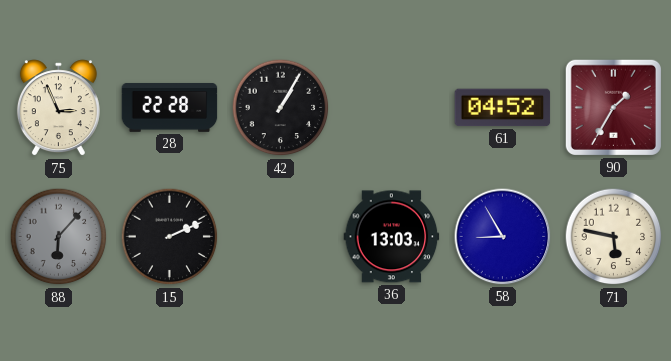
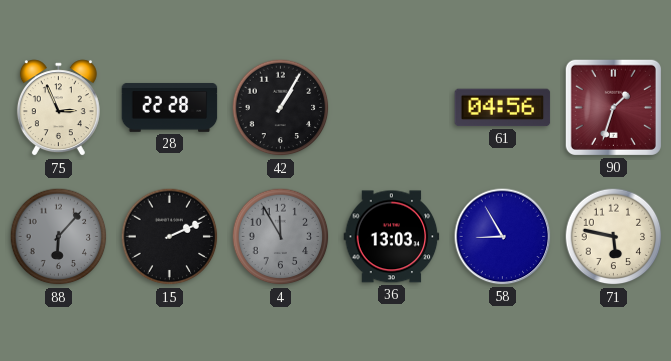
61: 04:52 -> 04:56
90: 1:35 -> 1:33
4: none -> 11:55
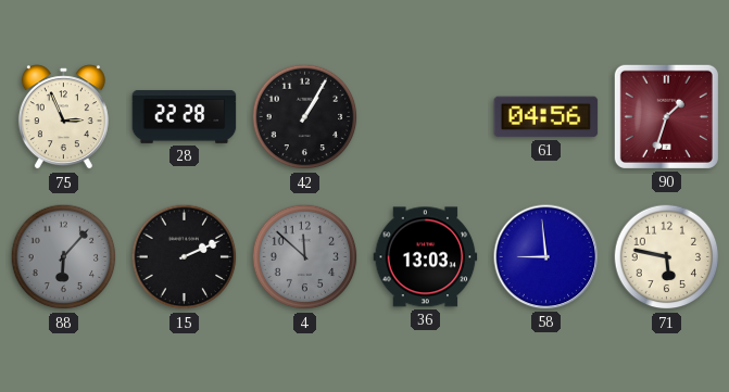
4: 11:55 -> 11:52
58: 8:55 -> 8:59
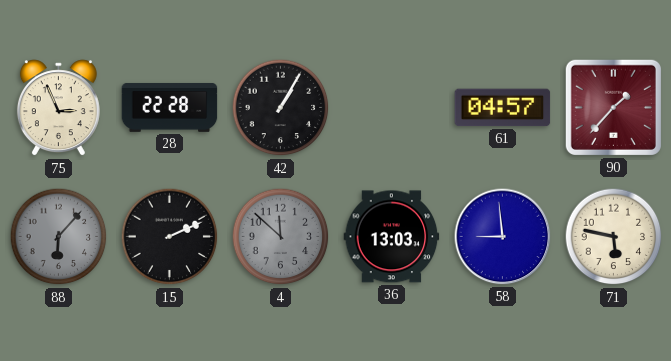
61: 04:56 -> 04:57
90: 1:33 -> 1:37
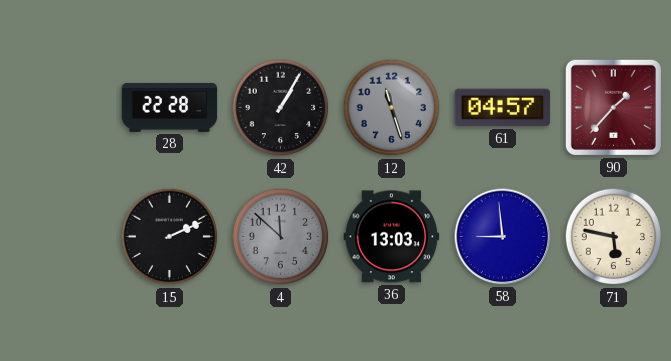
75: 2:56 -> none
12: none -> 11:27
88: 6:07 -> none
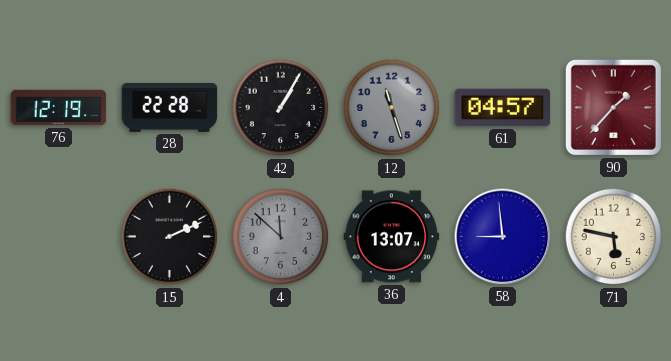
76: none -> 12:19
36: 13:03 -> 13:07
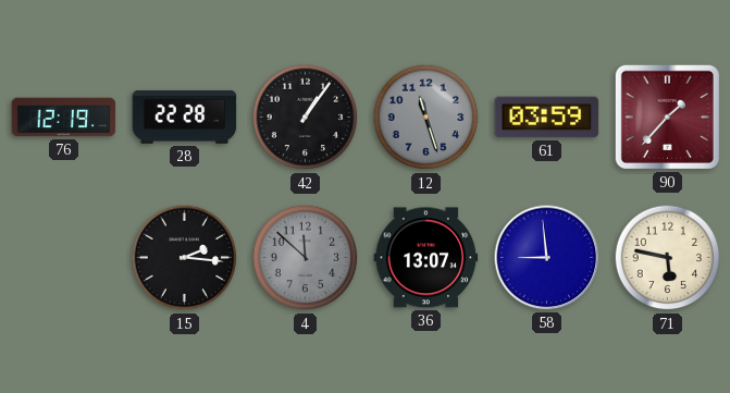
42: 1:05 -> 1:06
61: 04:57 -> 03:59
15: 2:11 -> 2:16
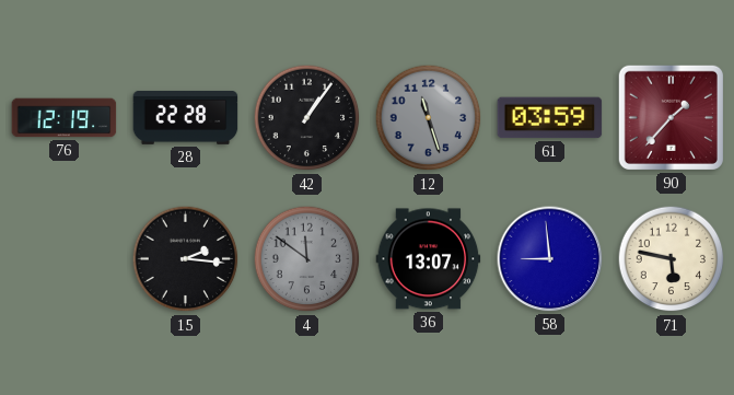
4: 11:52 -> 11:51
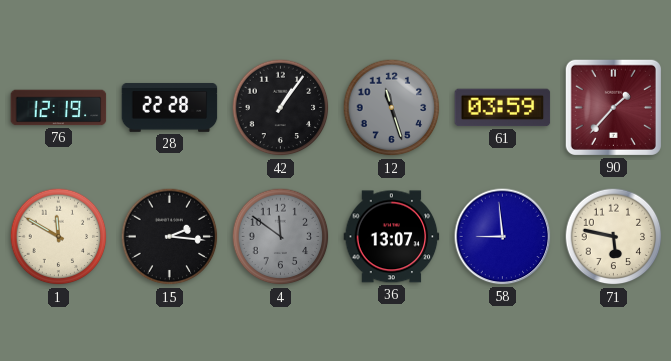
1: none -> 11:50
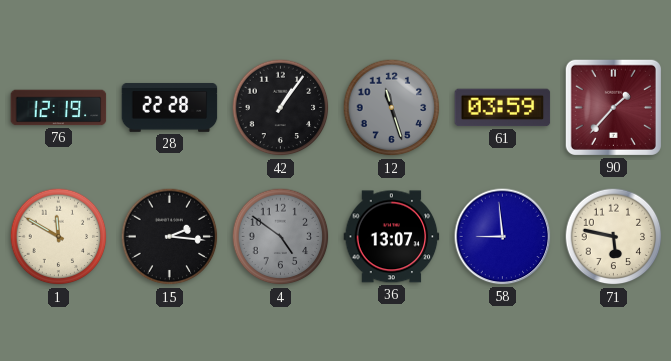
4: 11:51 -> 4:51
